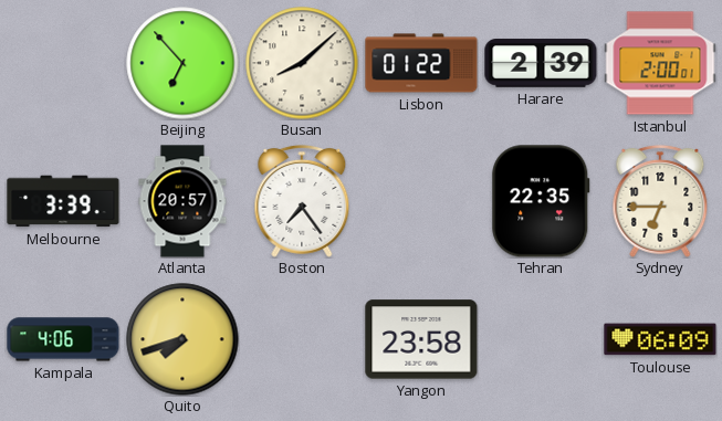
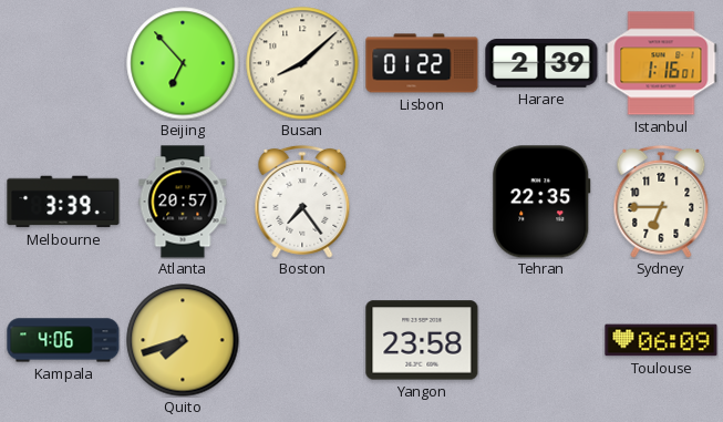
Istanbul: 2:00 -> 1:16
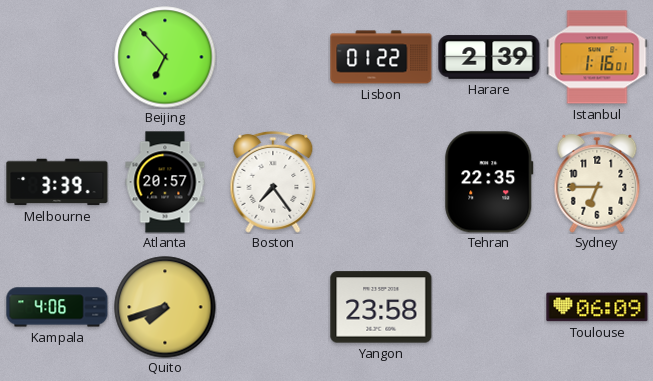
Busan: 8:08 -> none
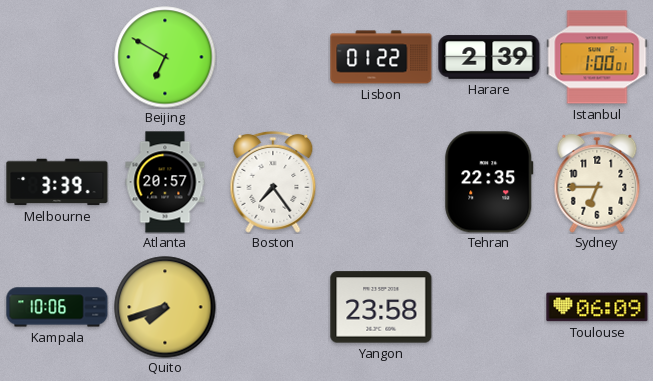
Beijing: 6:53 -> 6:50
Istanbul: 1:16 -> 1:00
Kampala: 4:06 -> 10:06
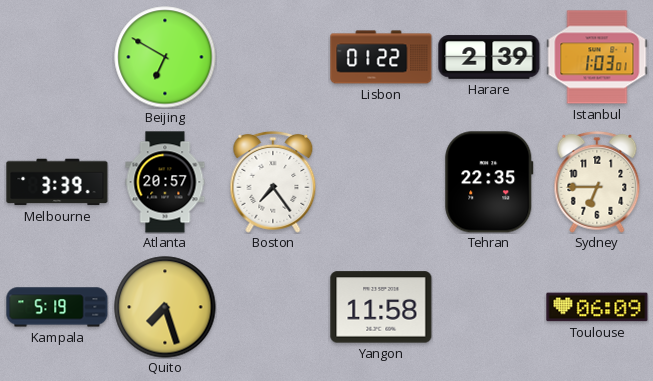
Istanbul: 1:00 -> 1:03
Kampala: 10:06 -> 5:19
Quito: 7:42 -> 7:27
Yangon: 23:58 -> 11:58
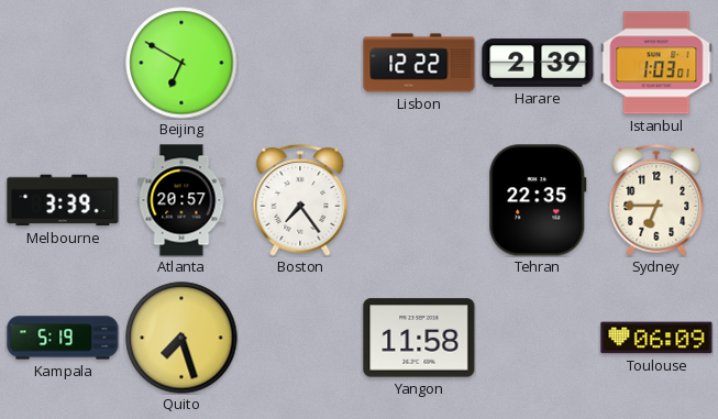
Lisbon: 01:22 -> 12:22
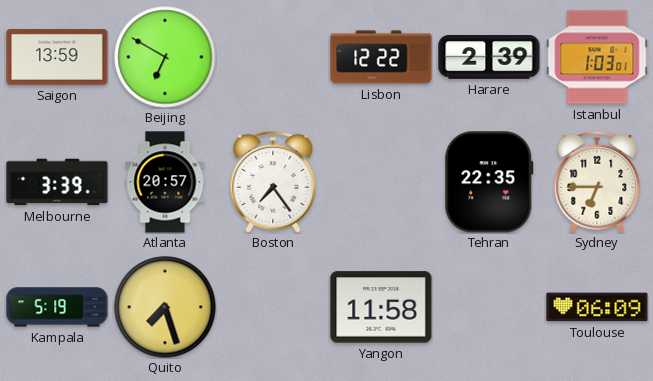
Saigon: none -> 13:59
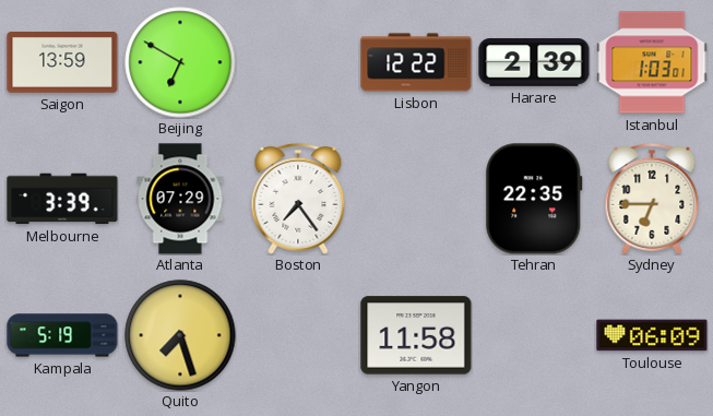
Atlanta: 20:57 -> 07:29
